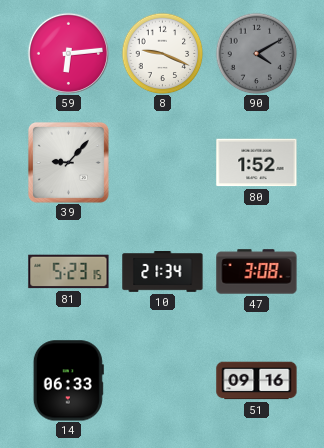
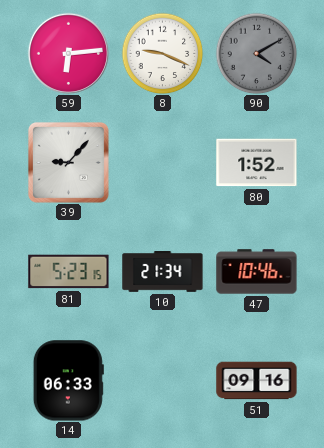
47: 3:08 -> 10:46
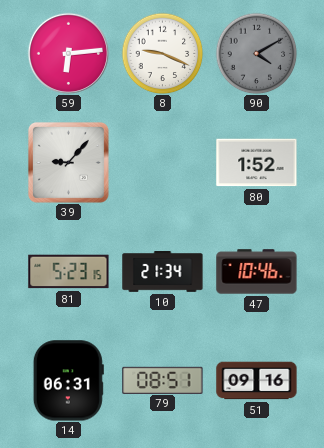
14: 06:33 -> 06:31
79: none -> 08:51
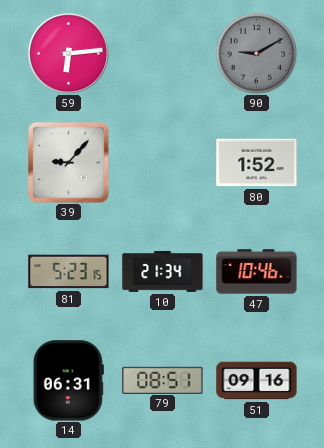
8: 9:19 -> none
90: 4:10 -> 9:10
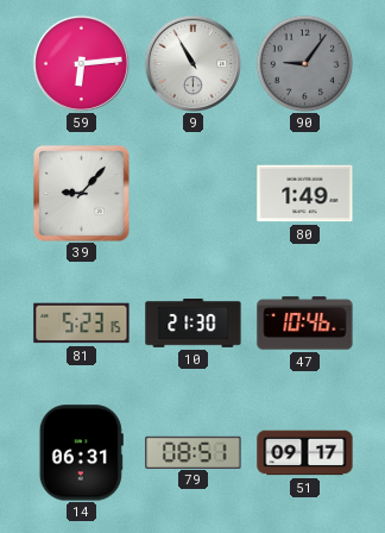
9: none -> 10:55
90: 9:10 -> 9:06
80: 1:52 -> 1:49
10: 21:34 -> 21:30
51: 09:16 -> 09:17
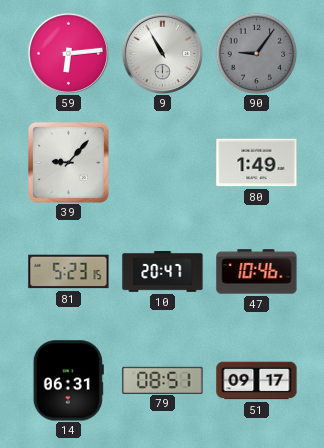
10: 21:30 -> 20:47
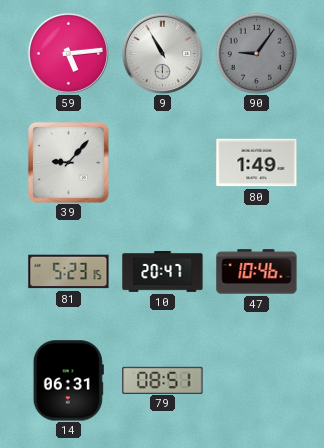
59: 6:14 -> 5:14
51: 09:17 -> none
